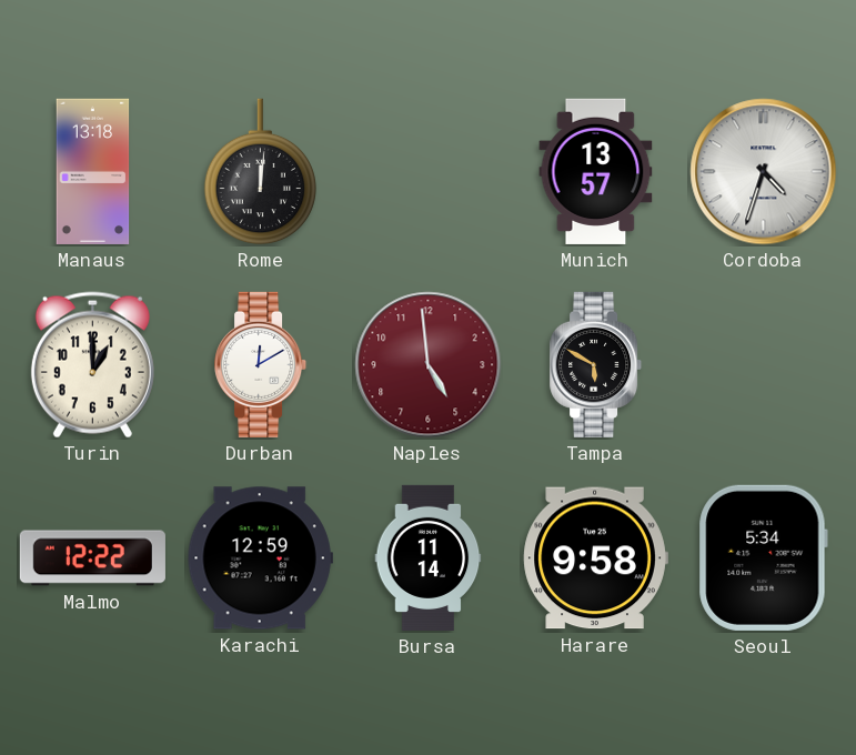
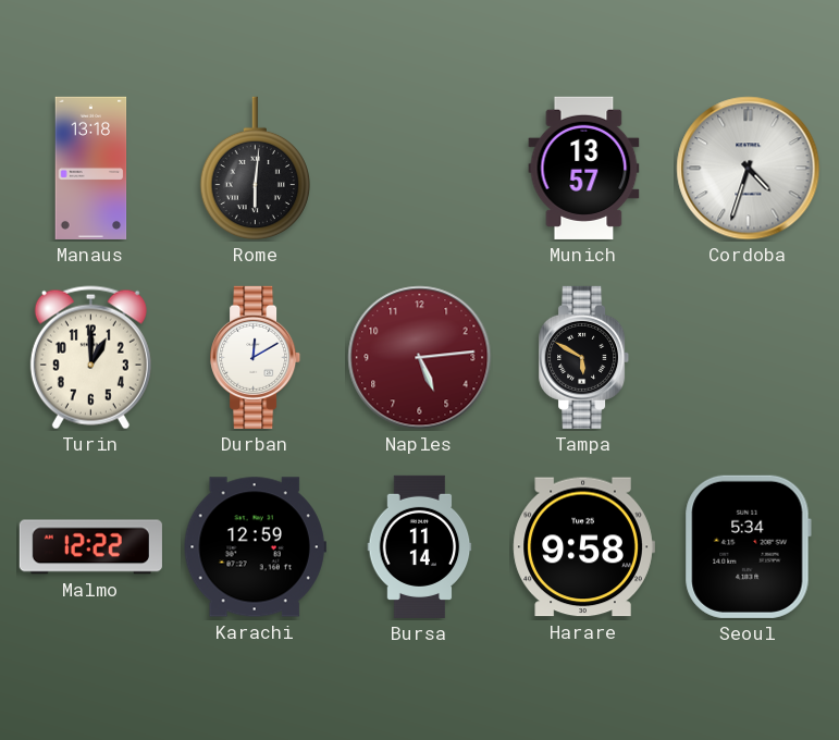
Rome: 12:01 -> 6:01
Naples: 4:59 -> 5:14
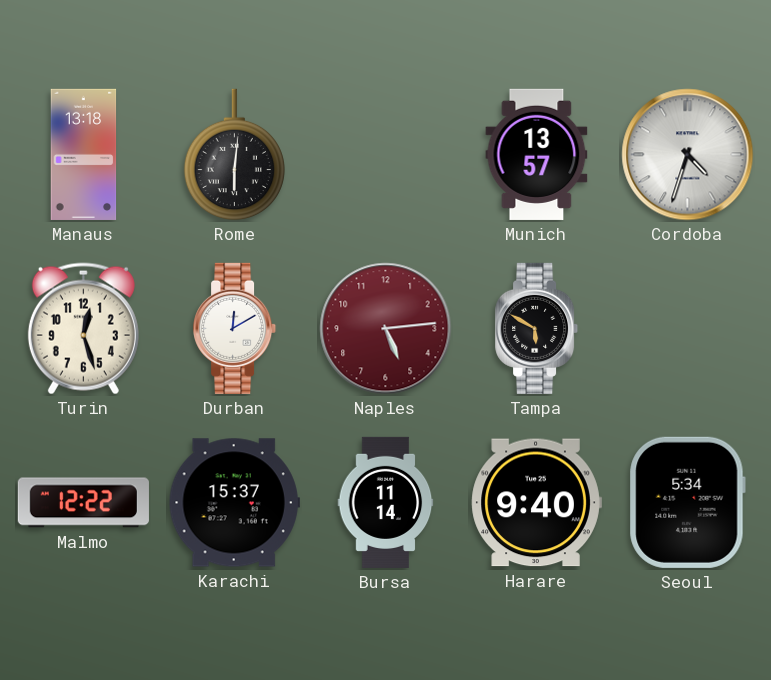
Turin: 1:00 -> 12:27
Karachi: 12:59 -> 15:37
Harare: 9:58 -> 9:40
